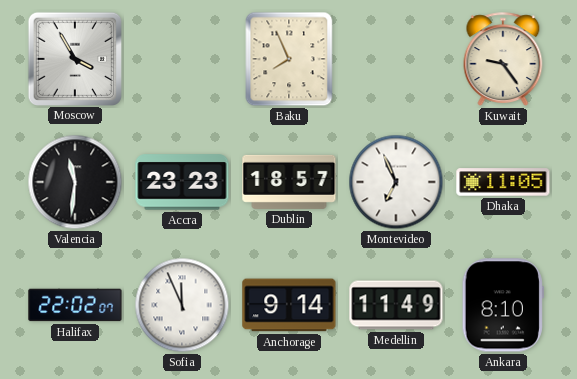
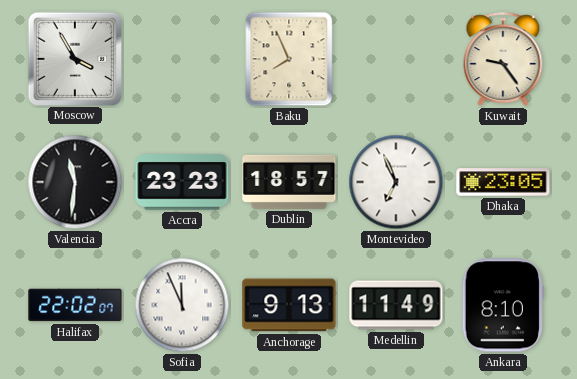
Dhaka: 11:05 -> 23:05
Anchorage: 9:14 -> 9:13
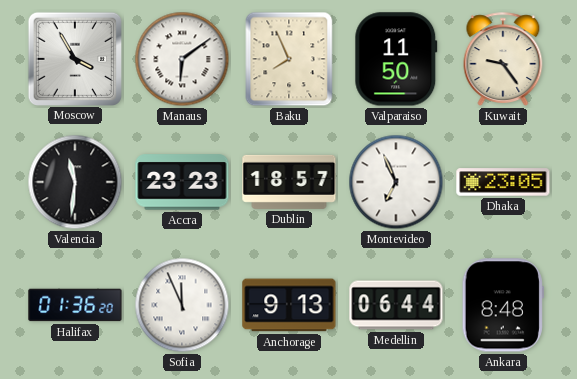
Manaus: none -> 6:09
Valparaiso: none -> 11:50
Halifax: 22:02 -> 01:36
Medellin: 11:49 -> 06:44
Ankara: 8:10 -> 8:48
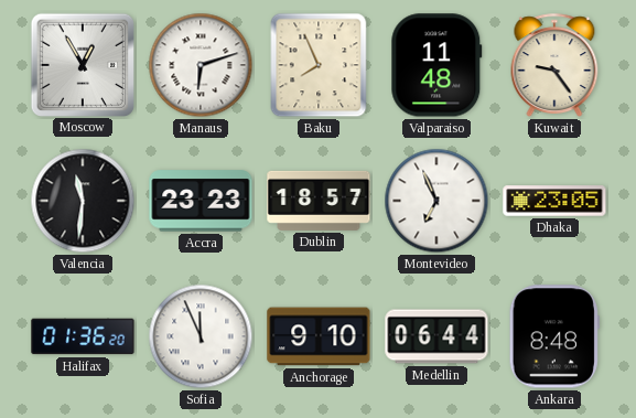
Moscow: 3:55 -> 12:55
Manaus: 6:09 -> 6:12
Valparaiso: 11:50 -> 11:48
Anchorage: 9:13 -> 9:10
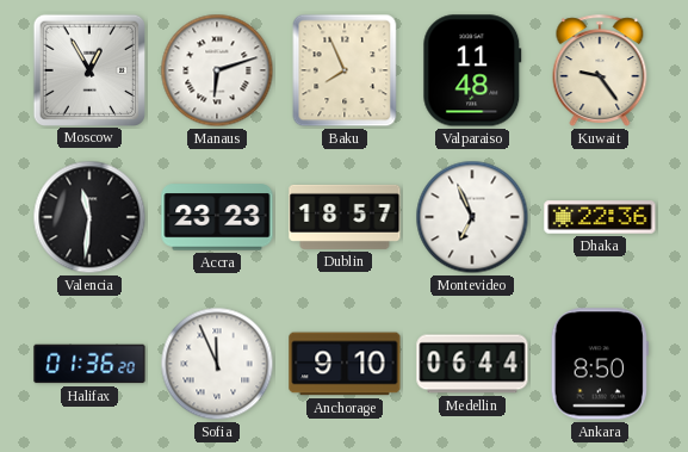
Dhaka: 23:05 -> 22:36
Ankara: 8:48 -> 8:50
